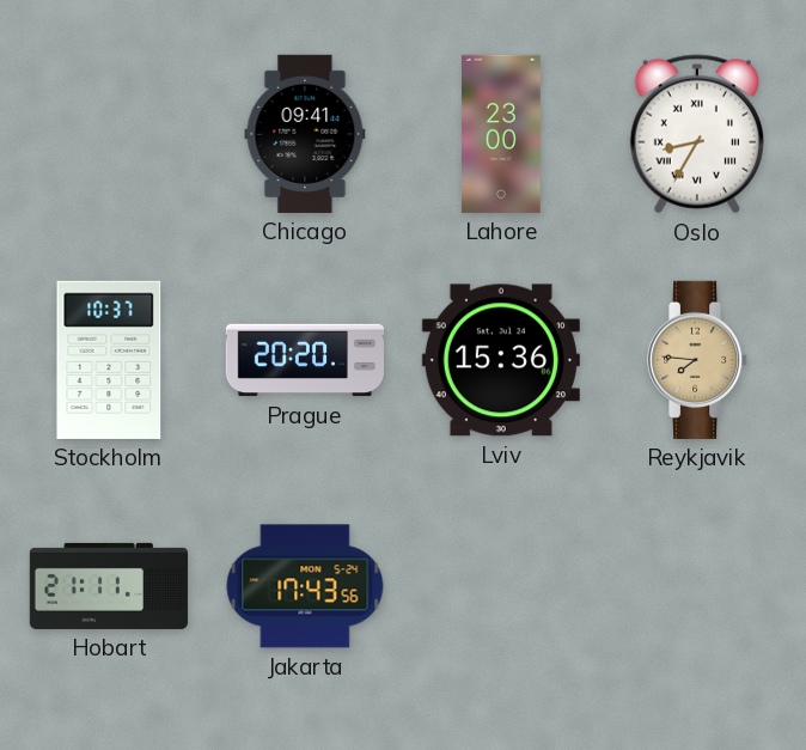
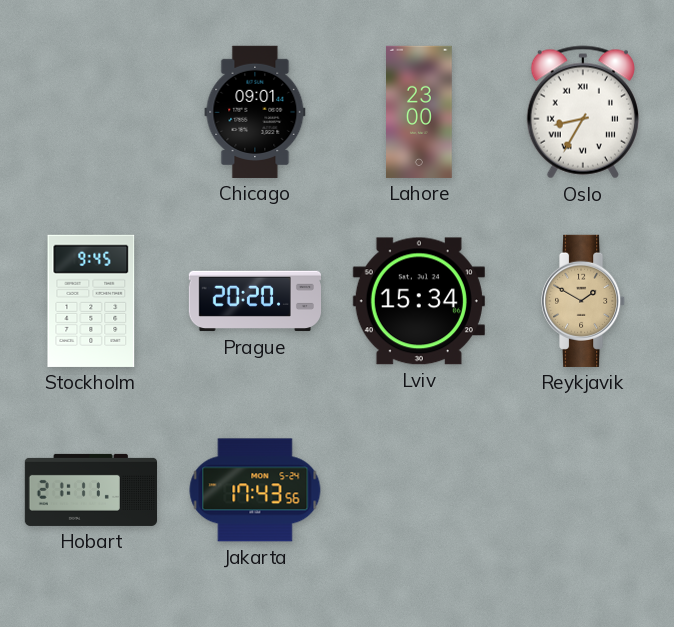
Chicago: 09:41 -> 09:01
Stockholm: 10:37 -> 9:45
Lviv: 15:36 -> 15:34
Reykjavik: 7:46 -> 1:50
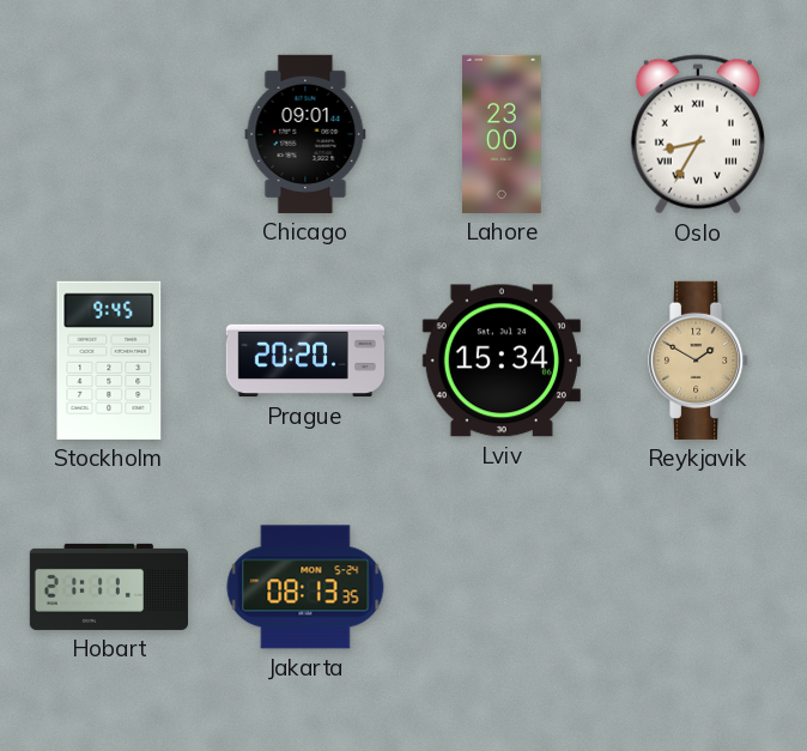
Jakarta: 17:43 -> 08:13
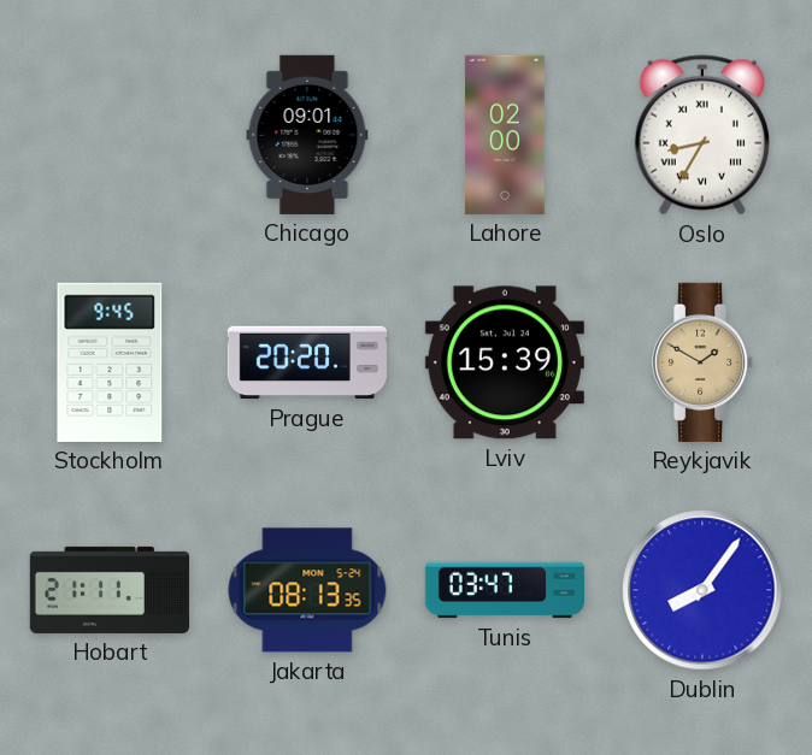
Lahore: 23:00 -> 02:00
Lviv: 15:34 -> 15:39
Tunis: none -> 03:47
Dublin: none -> 8:06
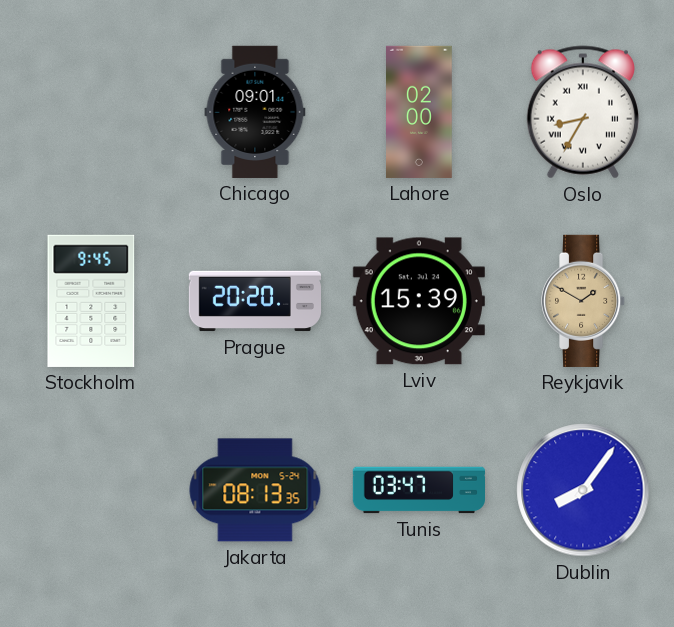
Hobart: 21:11 -> none
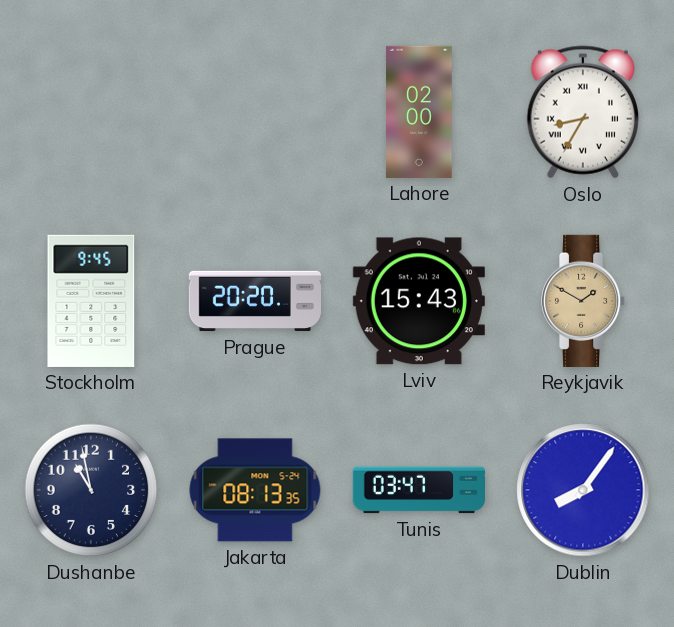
Chicago: 09:01 -> none
Lviv: 15:39 -> 15:43
Dushanbe: none -> 10:58
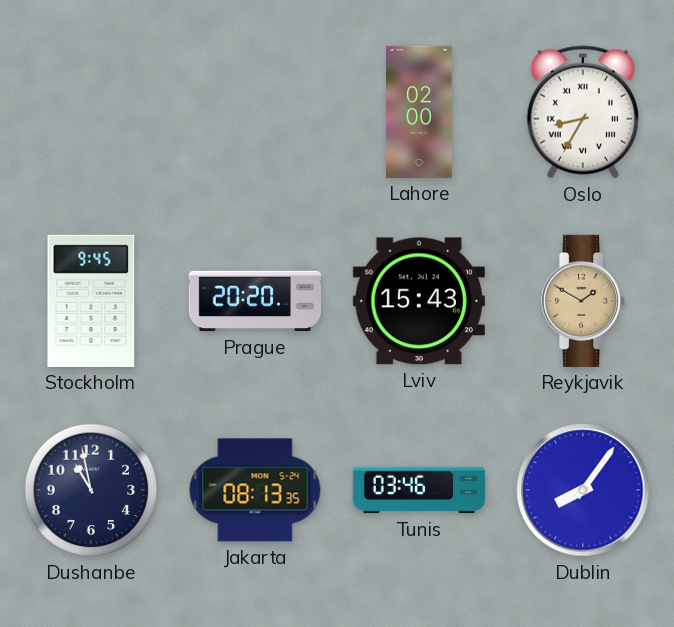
Tunis: 03:47 -> 03:46
